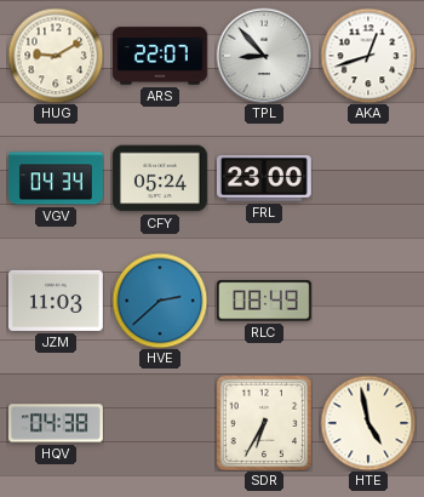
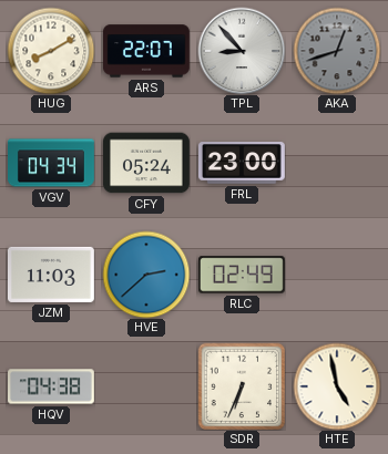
HUG: 9:10 -> 8:10
AKA dial: white -> grey
RLC: 08:49 -> 02:49
SDR: 6:35 -> 6:34
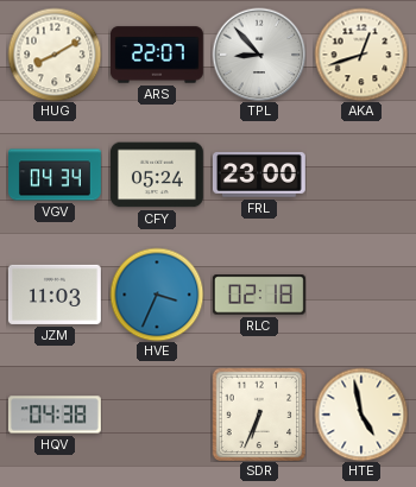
AKA dial: grey -> cream
HVE: 2:38 -> 3:34
RLC: 02:49 -> 02:18
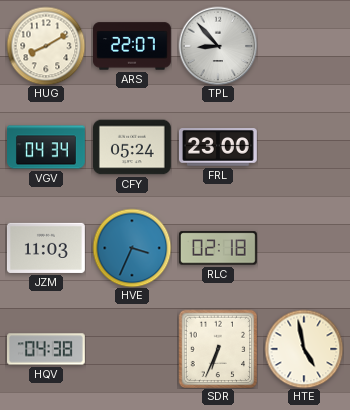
AKA: 12:42 -> none
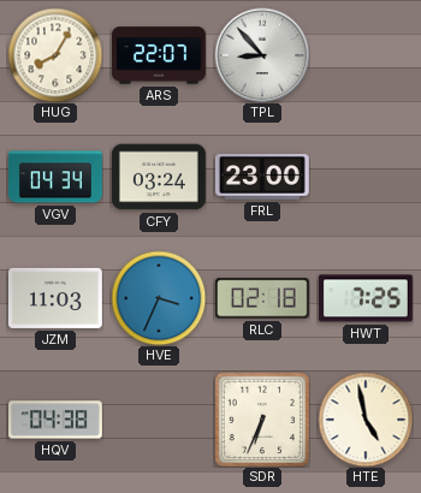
HUG: 8:10 -> 8:05
CFY: 05:24 -> 03:24
HWT: none -> 7:25
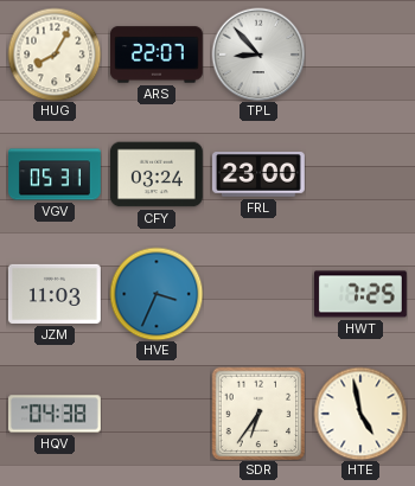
VGV: 04:34 -> 05:31
RLC: 02:18 -> none
SDR: 6:34 -> 6:36
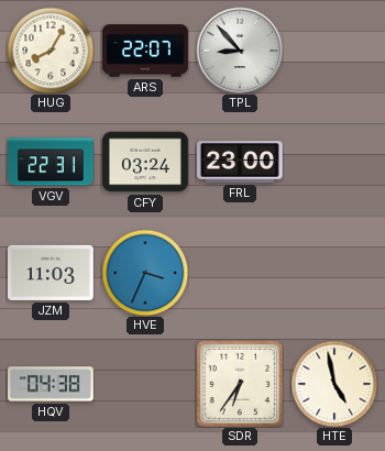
VGV: 05:31 -> 22:31
HWT: 7:25 -> none
